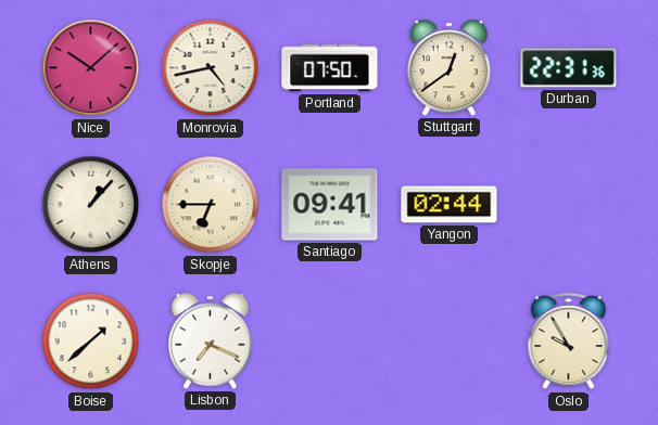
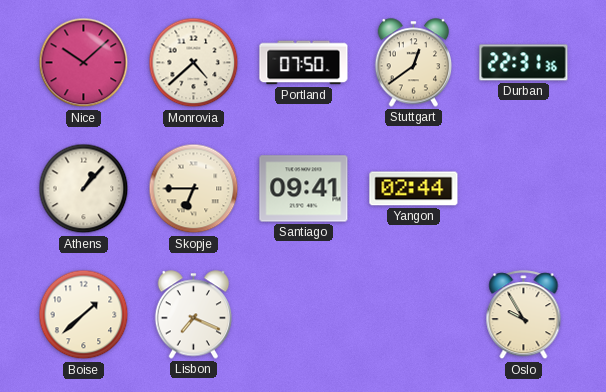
Monrovia: 4:43 -> 4:38
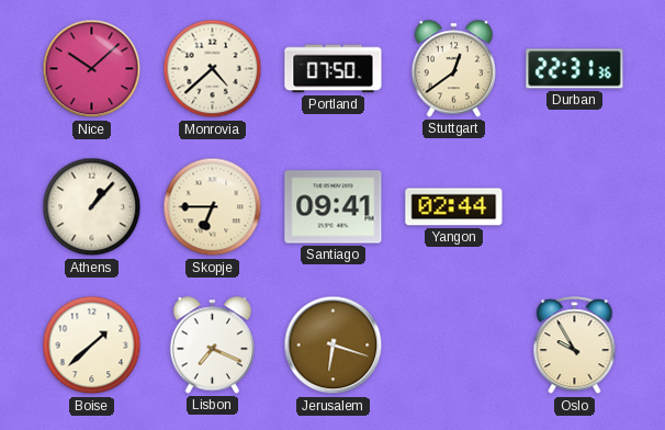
Jerusalem: none -> 6:18
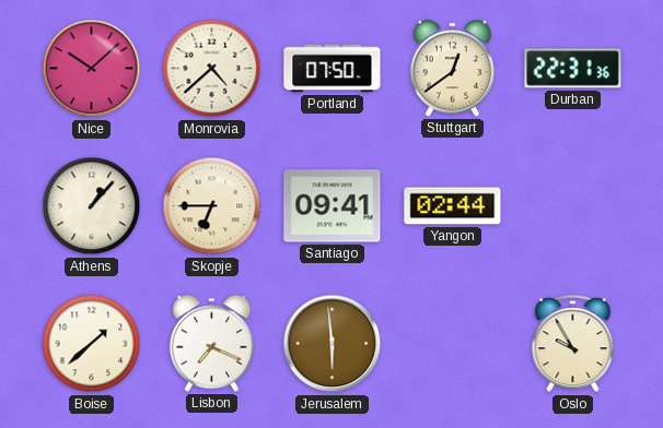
Jerusalem: 6:18 -> 5:59
